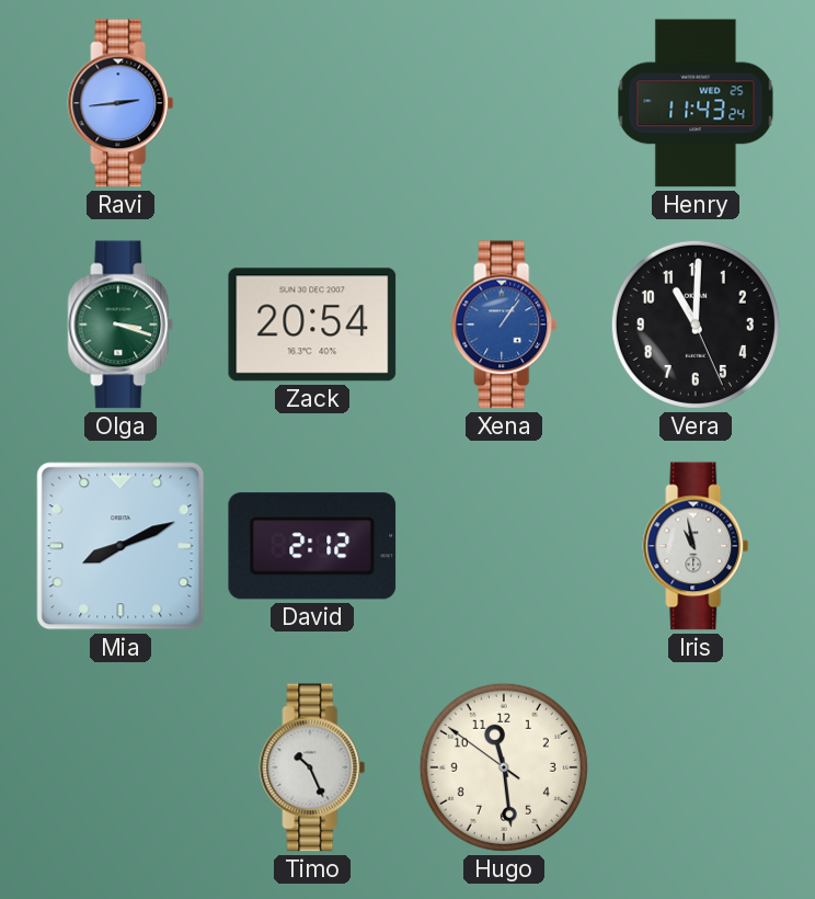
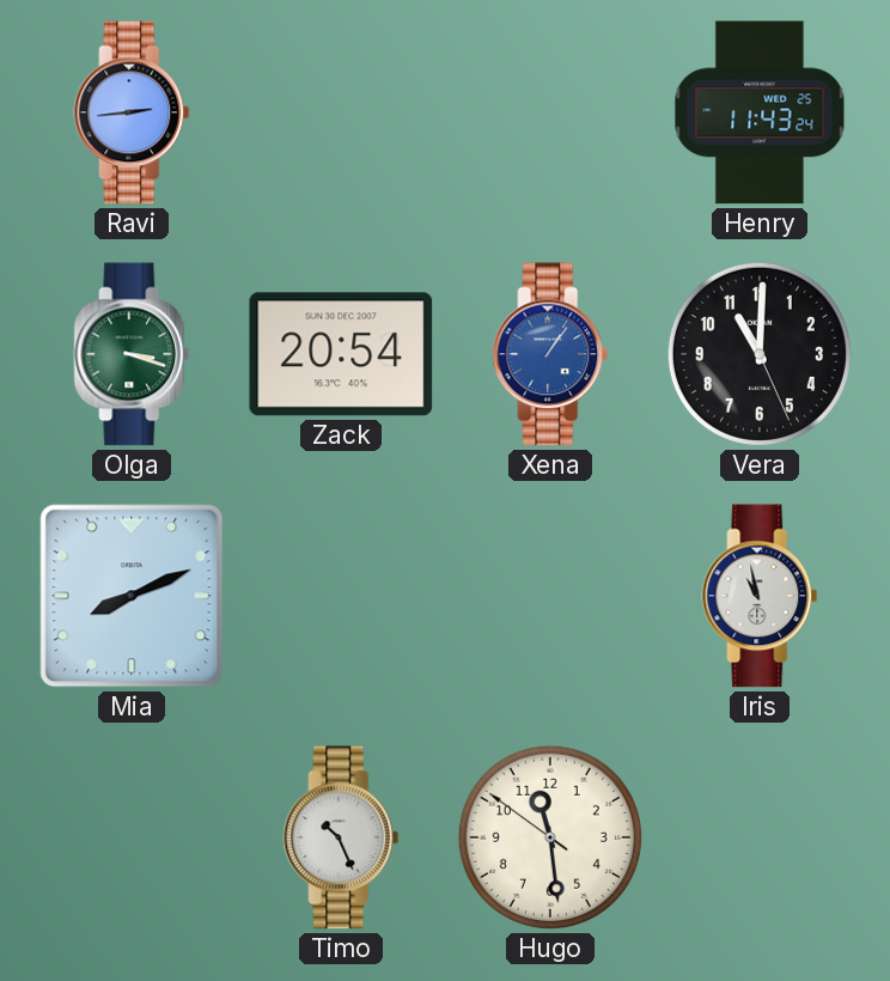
David: 2:12 -> none
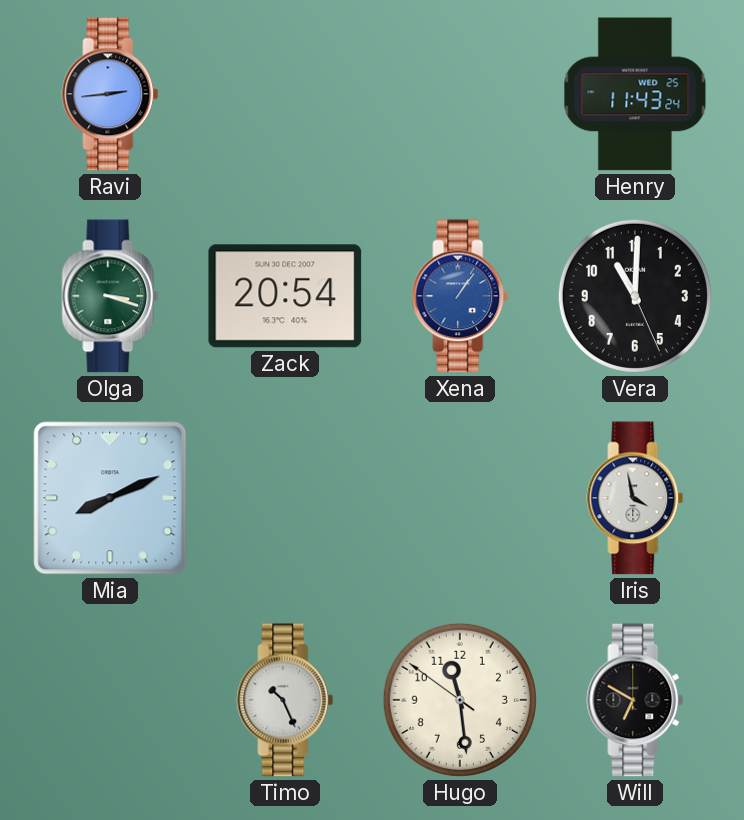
Iris: 10:58 -> 3:58
Will: none -> 6:50
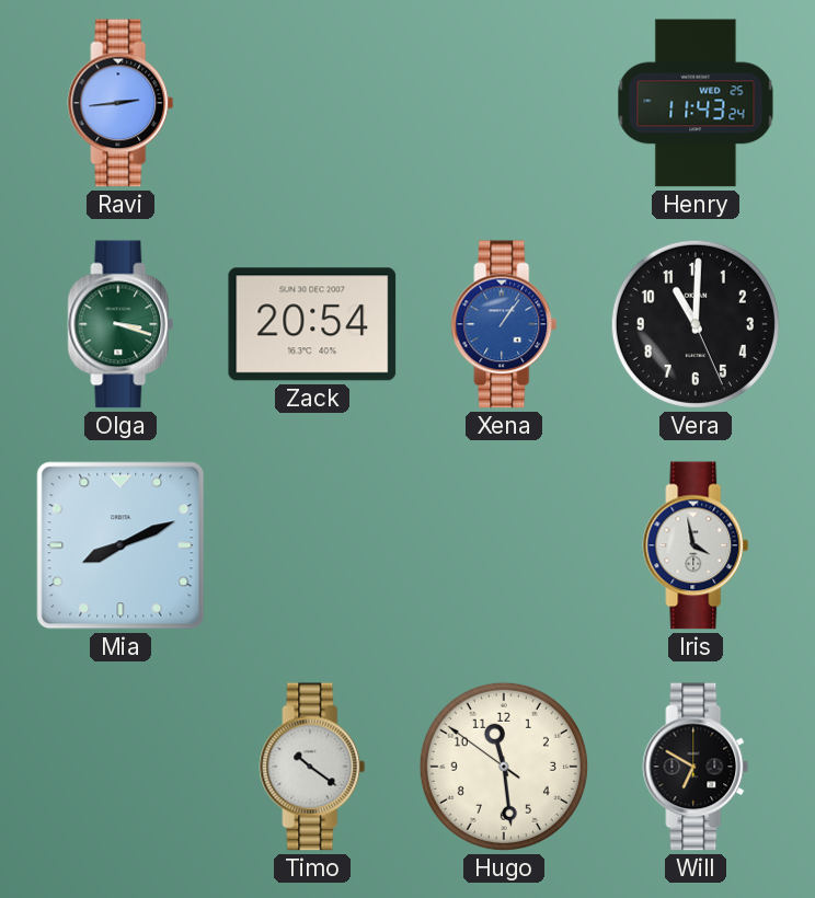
Timo: 10:26 -> 10:21
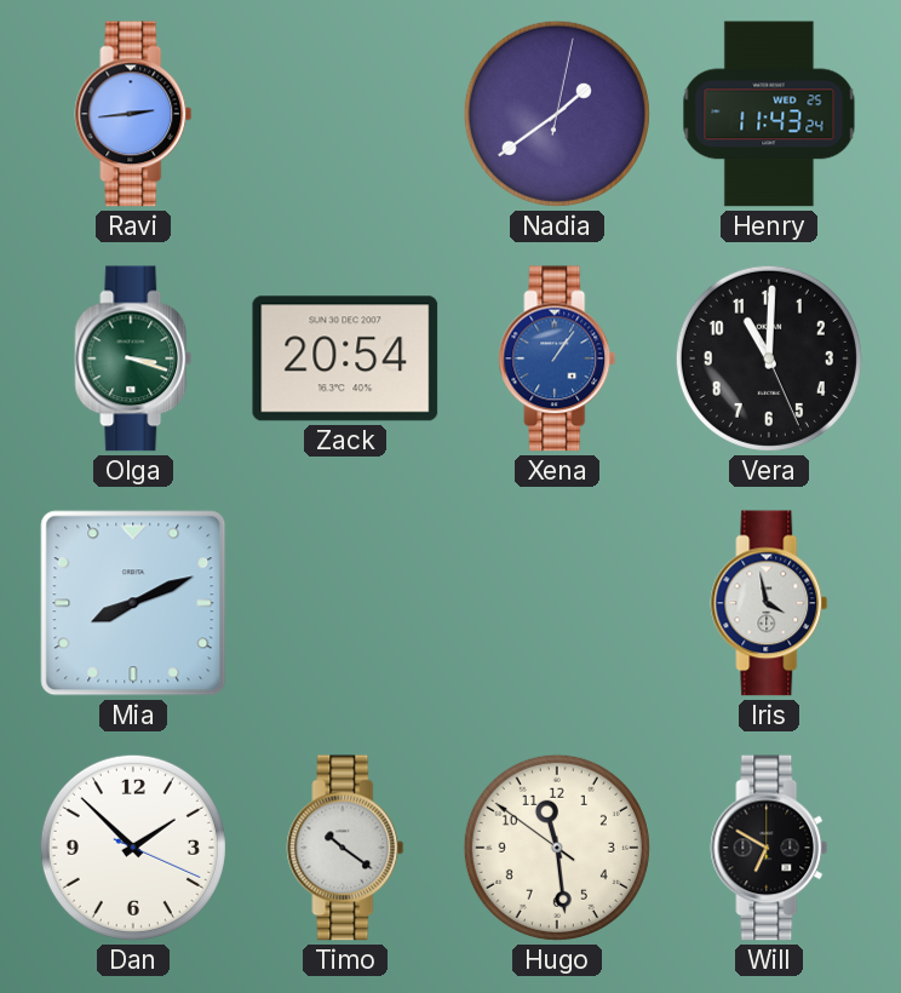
Nadia: none -> 1:39
Dan: none -> 1:52
